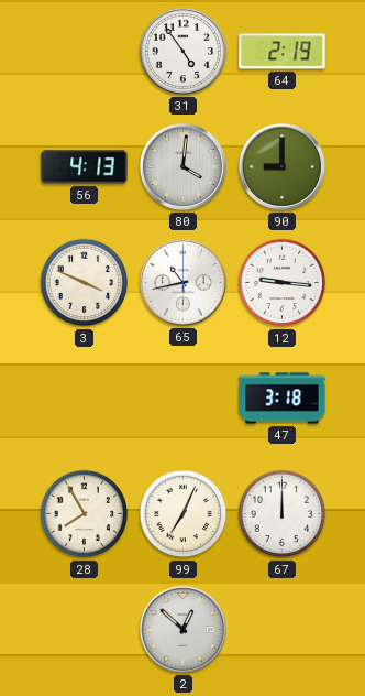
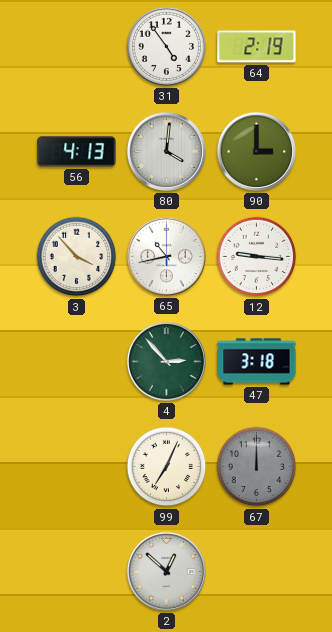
90: 9:00 -> 3:00
3: 3:49 -> 3:53
4: none -> 2:53
28: 7:55 -> none
67 dial: white -> grey
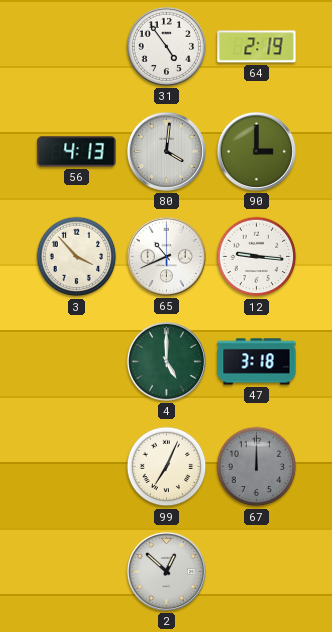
65: 10:43 -> 10:41
4: 2:53 -> 5:00
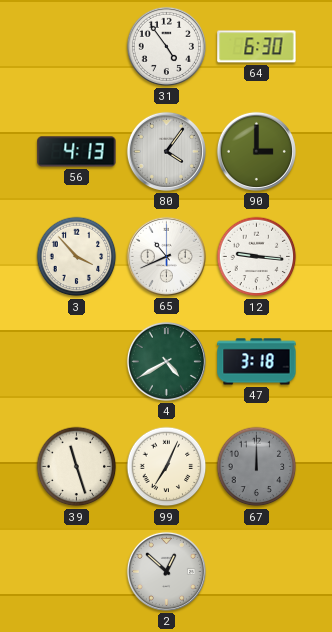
64: 2:19 -> 6:30
80: 4:01 -> 4:06
4: 5:00 -> 4:40
39: none -> 11:27
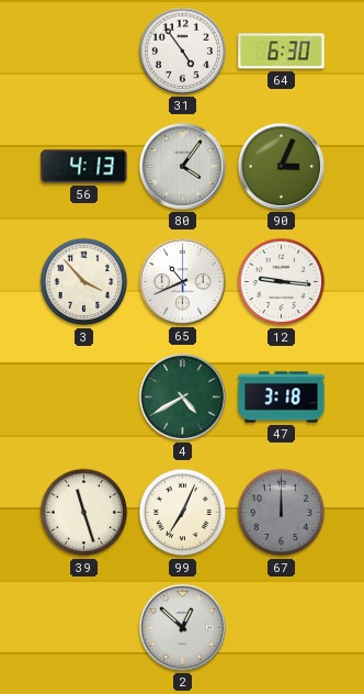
90: 3:00 -> 3:04
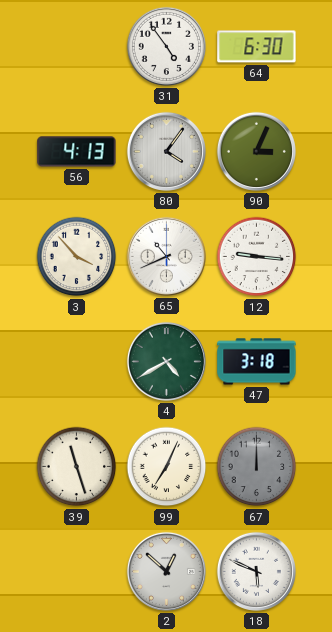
18: none -> 5:49
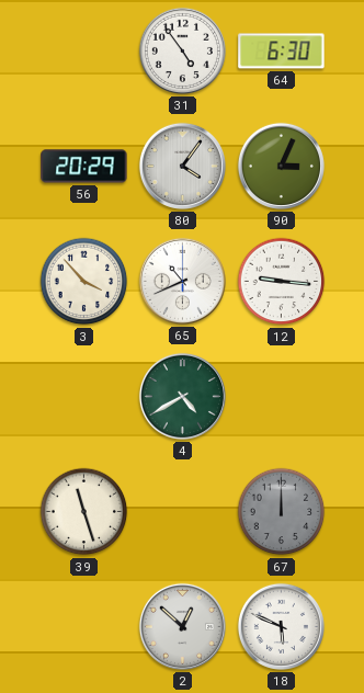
56: 4:13 -> 20:29
47: 3:18 -> none
99: 7:04 -> none
